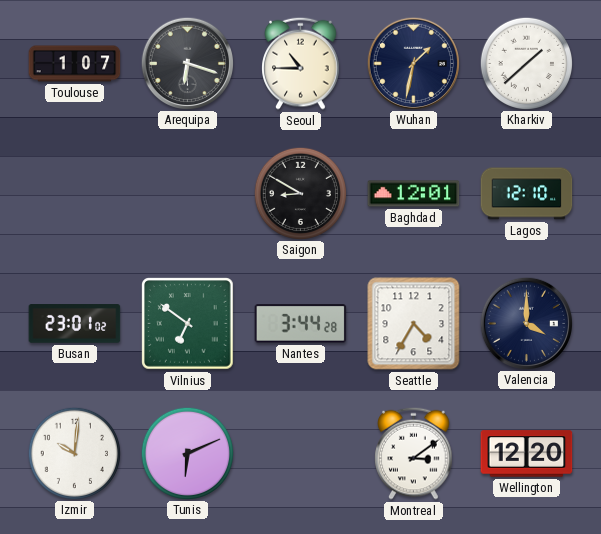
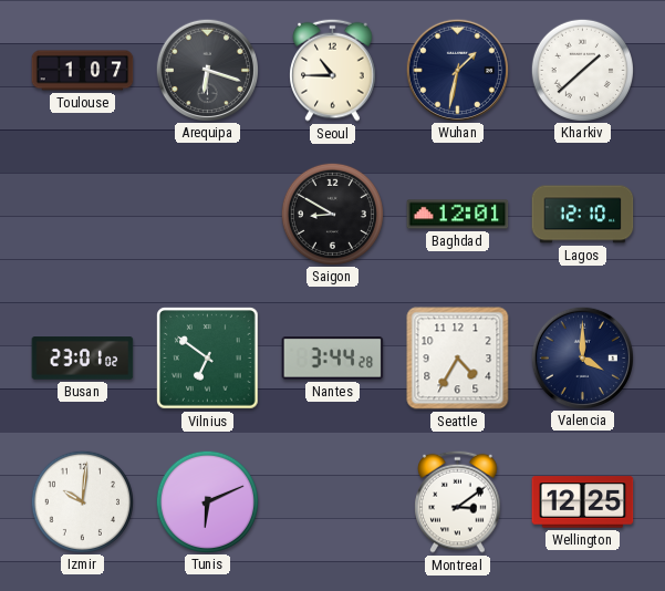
Wellington: 12:20 -> 12:25
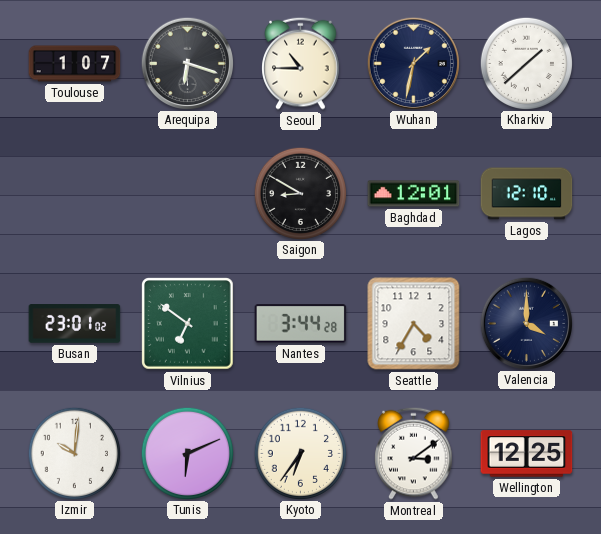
Kyoto: none -> 6:36
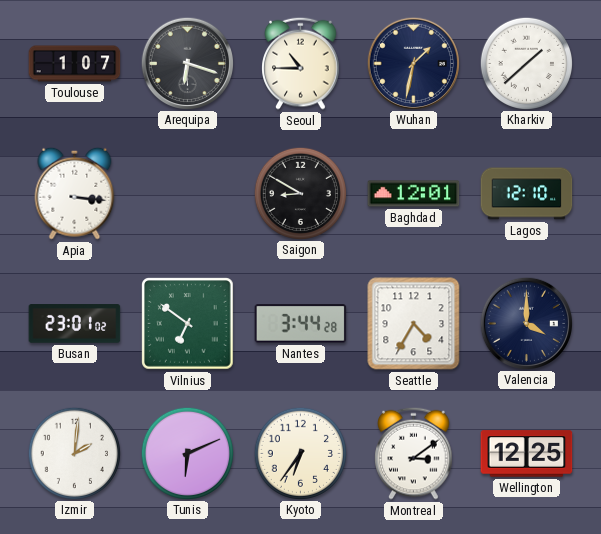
Apia: none -> 3:16
Izmir: 10:01 -> 2:01
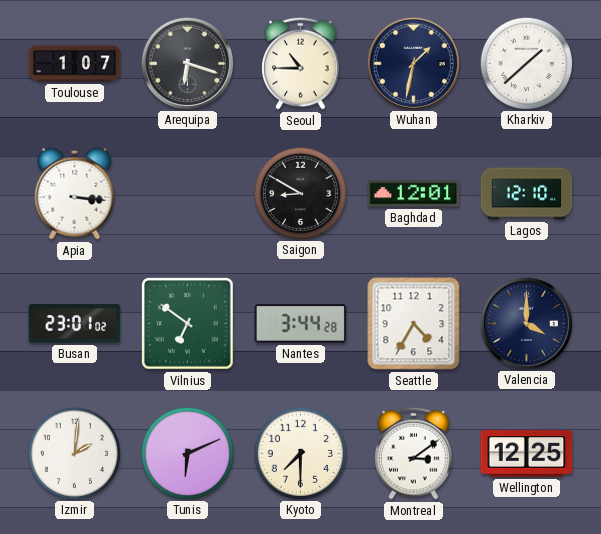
Kyoto: 6:36 -> 7:30
